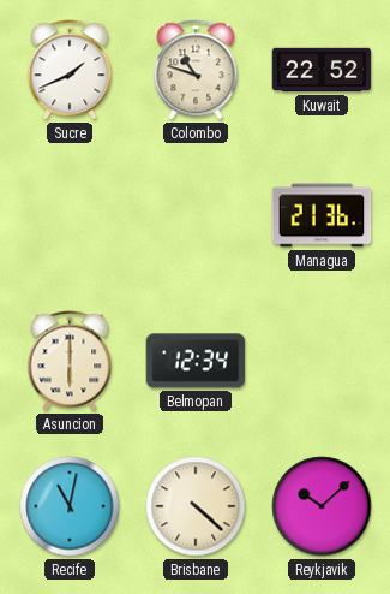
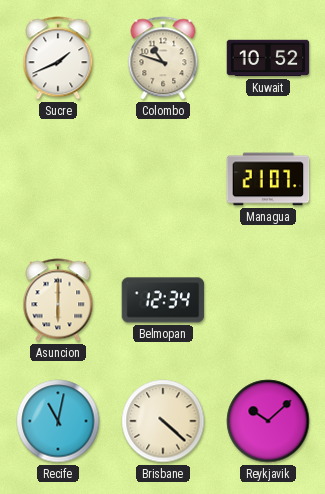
Kuwait: 22:52 -> 10:52
Managua: 21:36 -> 21:07
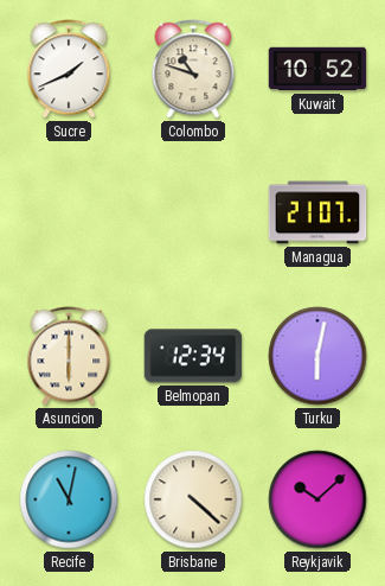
Turku: none -> 6:02
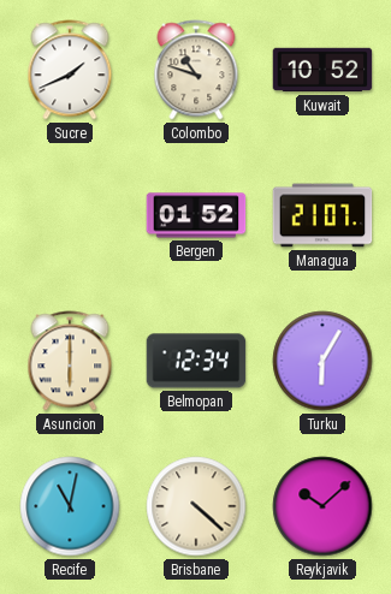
Bergen: none -> 01:52
Turku: 6:02 -> 6:05
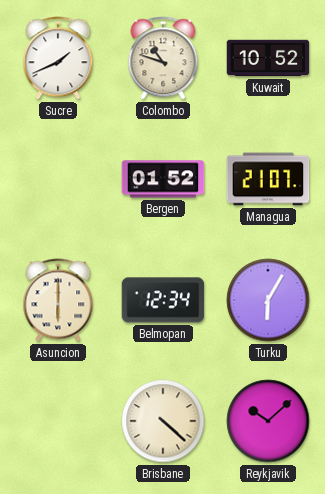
Recife: 11:02 -> none
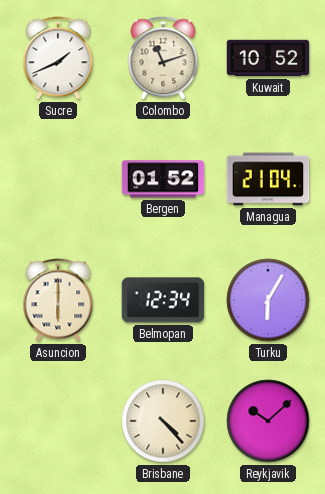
Colombo: 10:48 -> 11:12
Managua: 21:07 -> 21:04
Brisbane: 4:22 -> 4:23
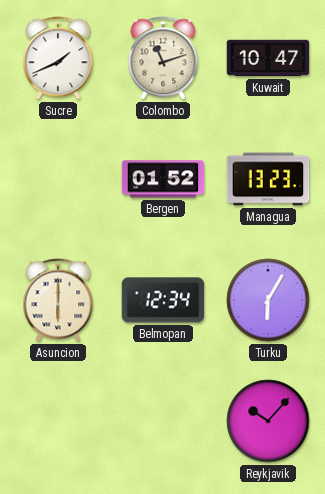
Kuwait: 10:52 -> 10:47
Managua: 21:04 -> 13:23
Brisbane: 4:23 -> none
Reykjavik: 10:08 -> 10:07
